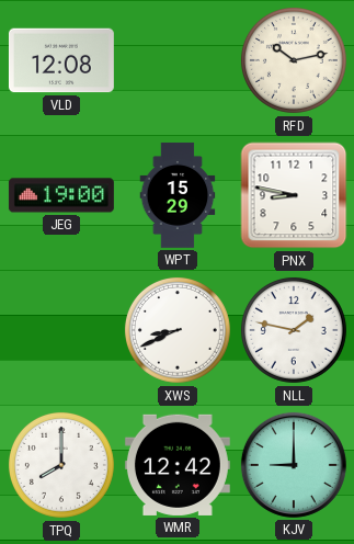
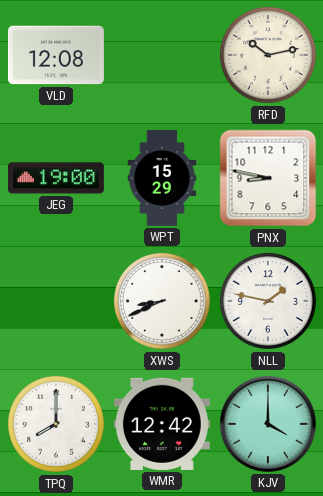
KJV: 9:00 -> 4:00
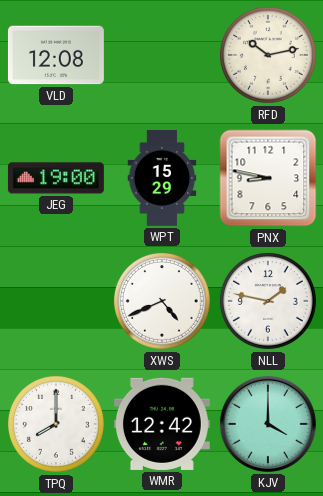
XWS: 8:41 -> 4:41
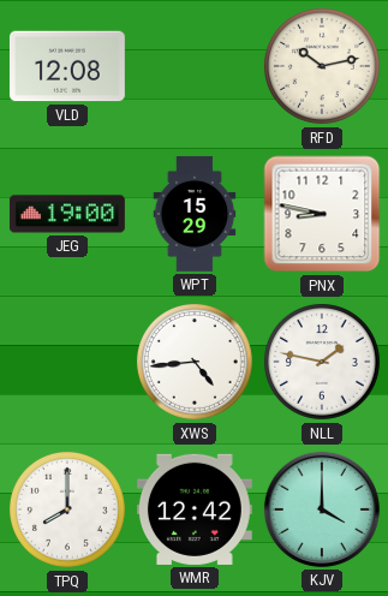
XWS: 4:41 -> 4:44
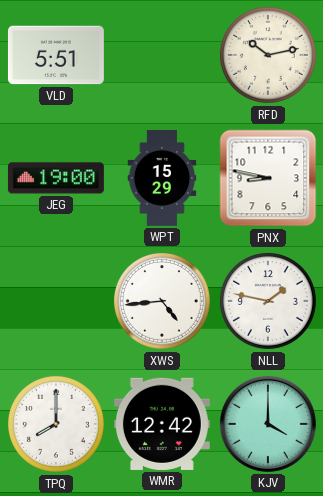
VLD: 12:08 -> 5:51
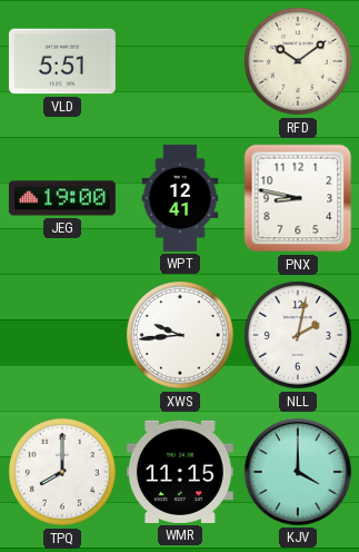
RFD: 10:13 -> 10:09
WPT: 15:29 -> 12:41
XWS: 4:44 -> 9:44
NLL: 1:47 -> 2:02
WMR: 12:42 -> 11:15
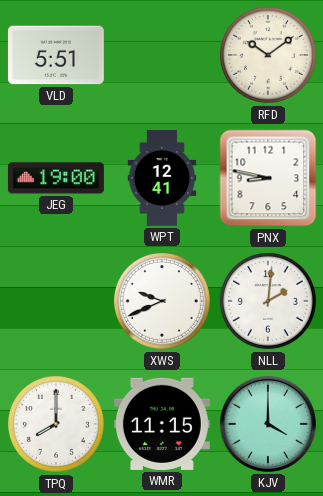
XWS: 9:44 -> 9:41
NLL: 2:02 -> 2:01
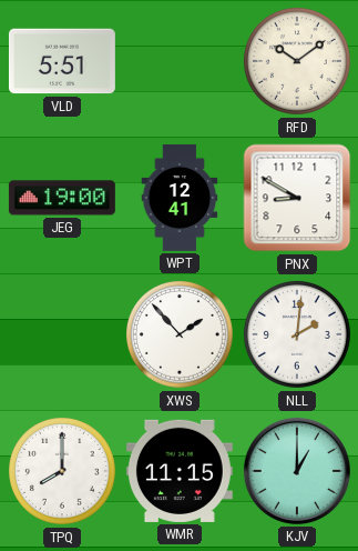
PNX: 8:47 -> 8:50
XWS: 9:41 -> 1:53
KJV: 4:00 -> 1:00
